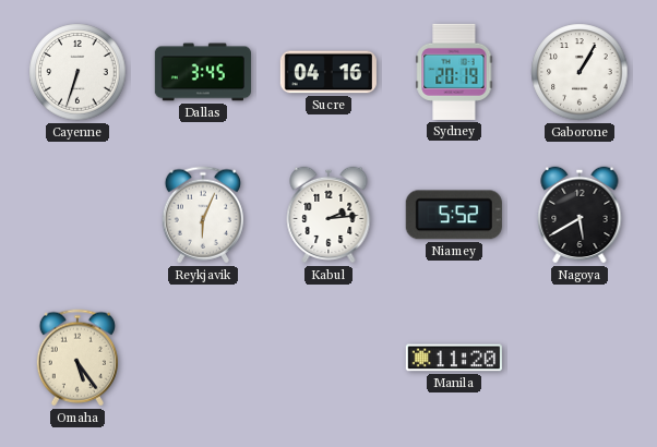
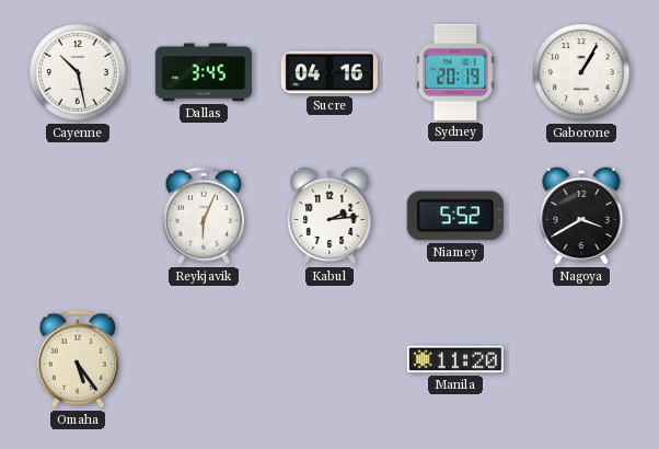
Cayenne: 6:33 -> 10:28
Nagoya: 5:40 -> 3:40
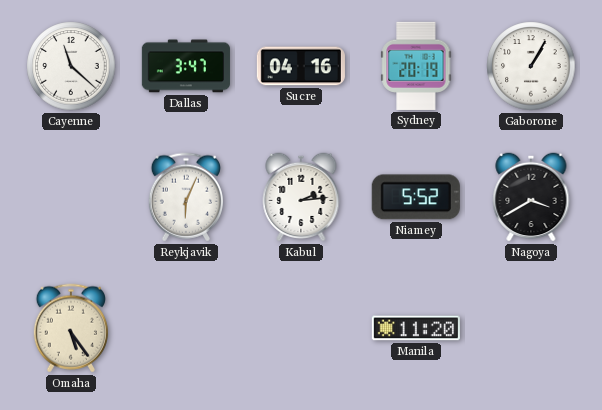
Cayenne: 10:28 -> 11:22
Dallas: 3:45 -> 3:47
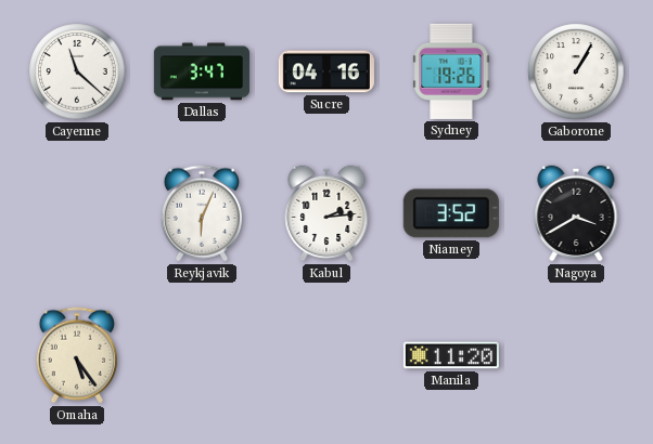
Sydney: 20:19 -> 19:26
Niamey: 5:52 -> 3:52
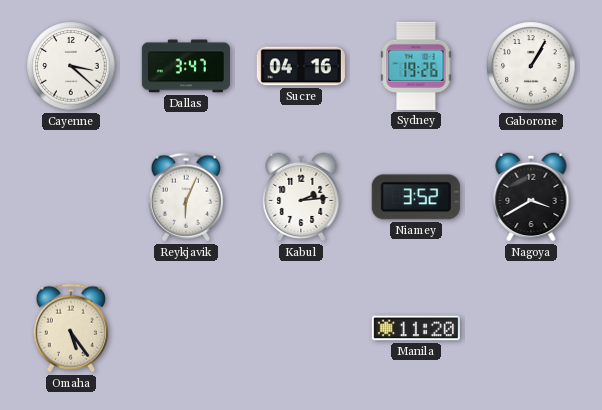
Cayenne: 11:22 -> 3:22
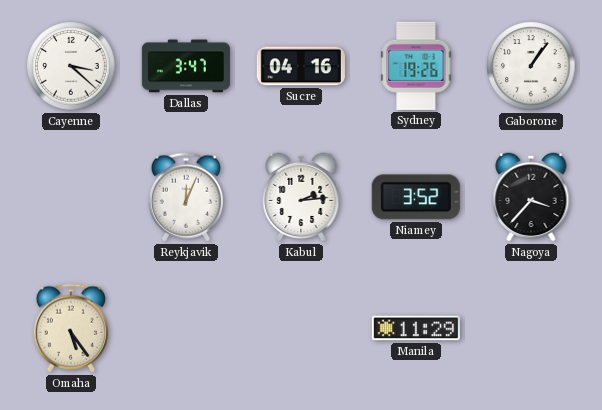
Gaborone: 1:05 -> 1:06
Reykjavik: 6:04 -> 12:04
Nagoya: 3:40 -> 3:37
Manila: 11:20 -> 11:29
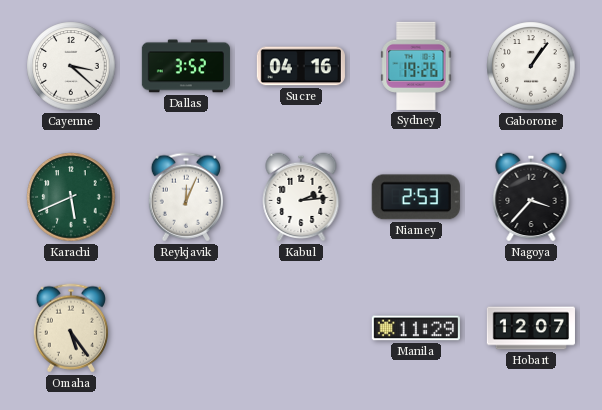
Dallas: 3:47 -> 3:52
Karachi: none -> 5:41
Niamey: 3:52 -> 2:53
Hobart: none -> 12:07
